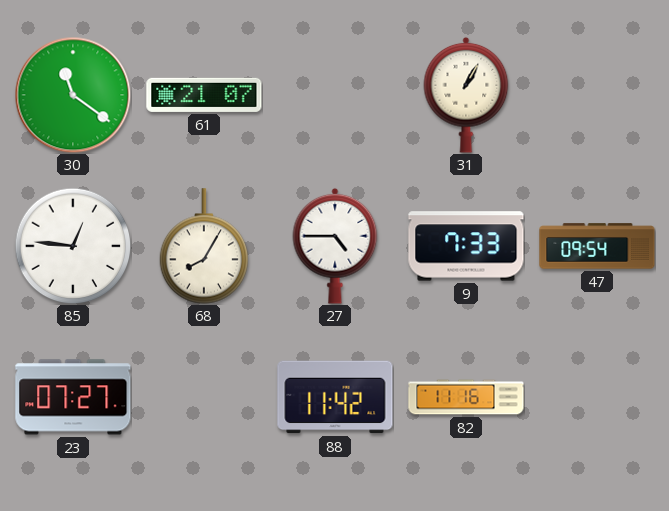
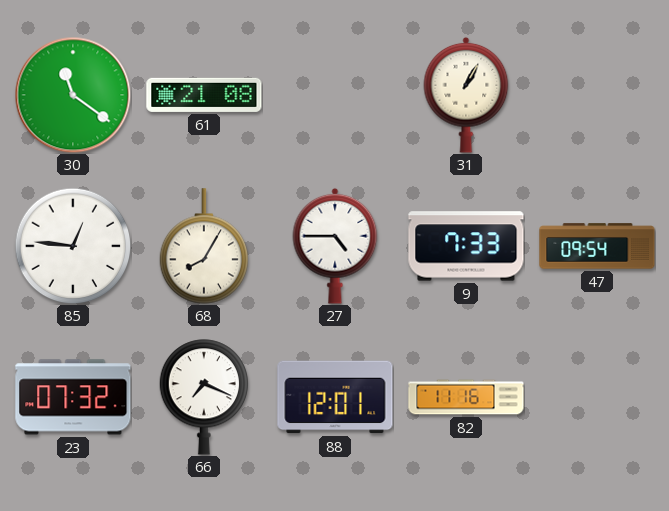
61: 21:07 -> 21:08
23: 07:27 -> 07:32
66: none -> 7:19
88: 11:42 -> 12:01
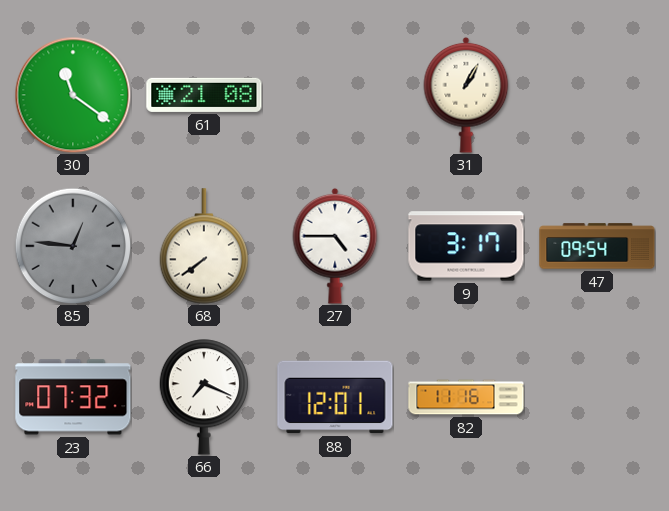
85 dial: white -> grey
68: 8:05 -> 7:39
9: 7:33 -> 3:17
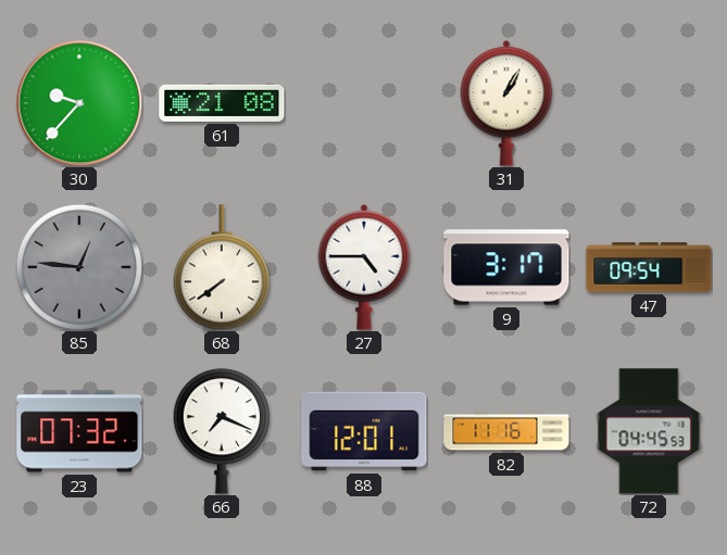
30: 11:21 -> 9:37
72: none -> 04:45
